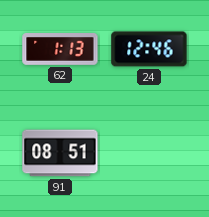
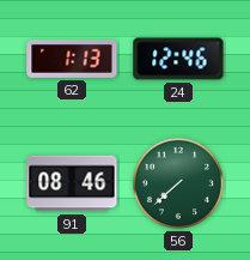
91: 08:51 -> 08:46
56: none -> 7:38
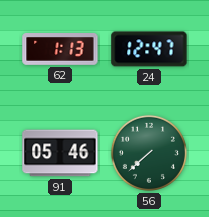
24: 12:46 -> 12:47
91: 08:46 -> 05:46
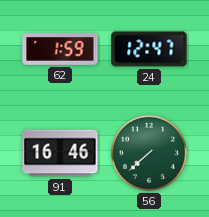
62: 1:13 -> 1:59
91: 05:46 -> 16:46
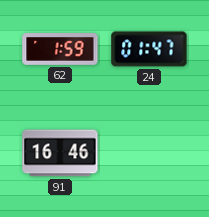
24: 12:47 -> 01:47
56: 7:38 -> none
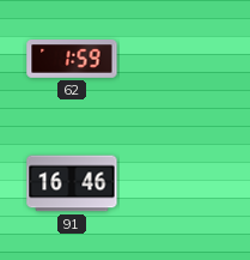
24: 01:47 -> none
